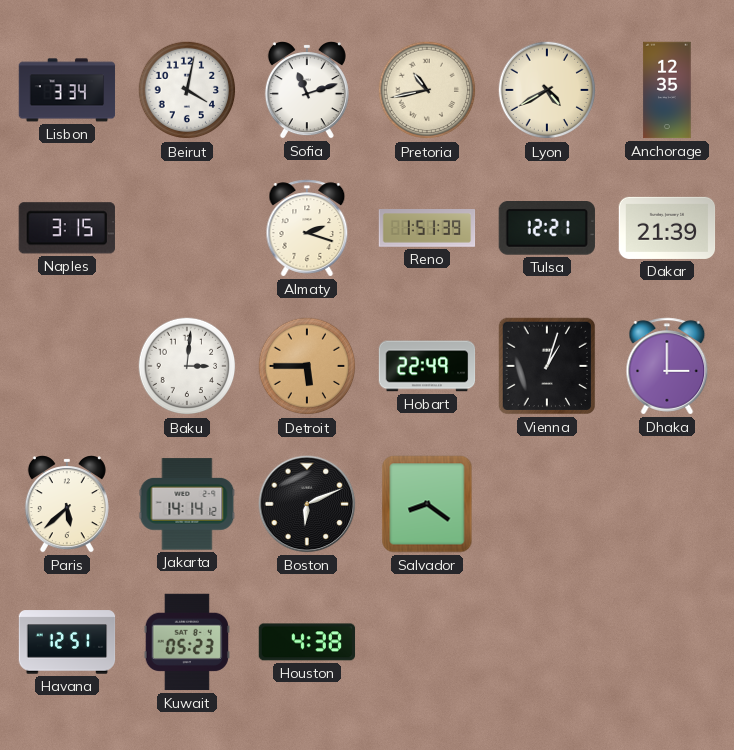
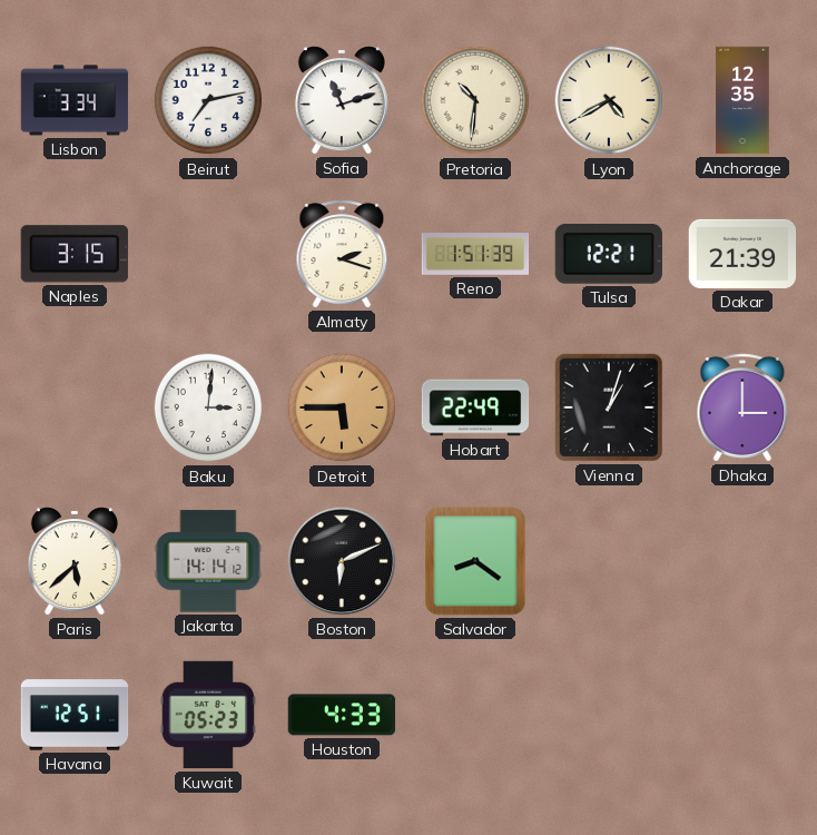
Beirut: 4:02 -> 7:13
Pretoria: 10:43 -> 10:31
Houston: 4:38 -> 4:33
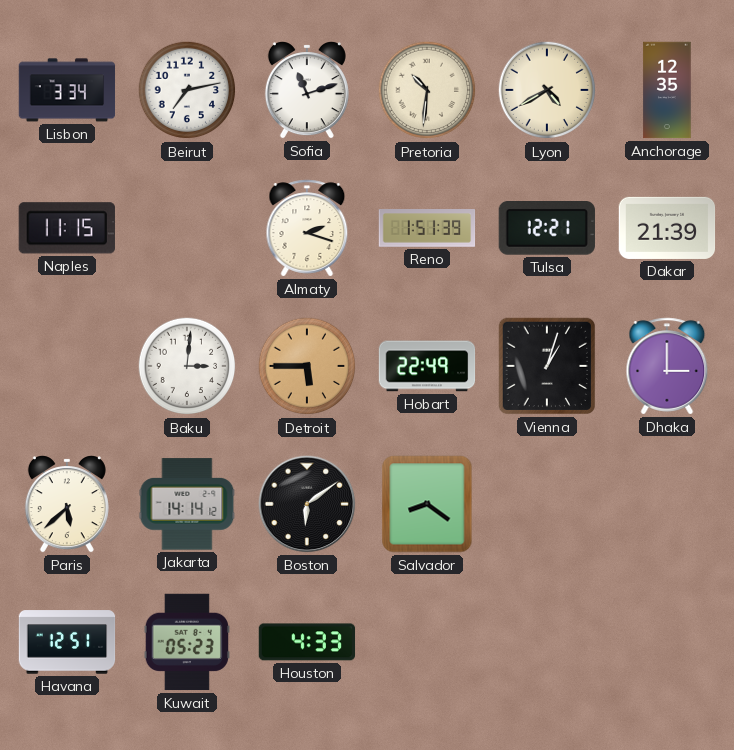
Naples: 3:15 -> 11:15
Boston: 6:11 -> 6:09
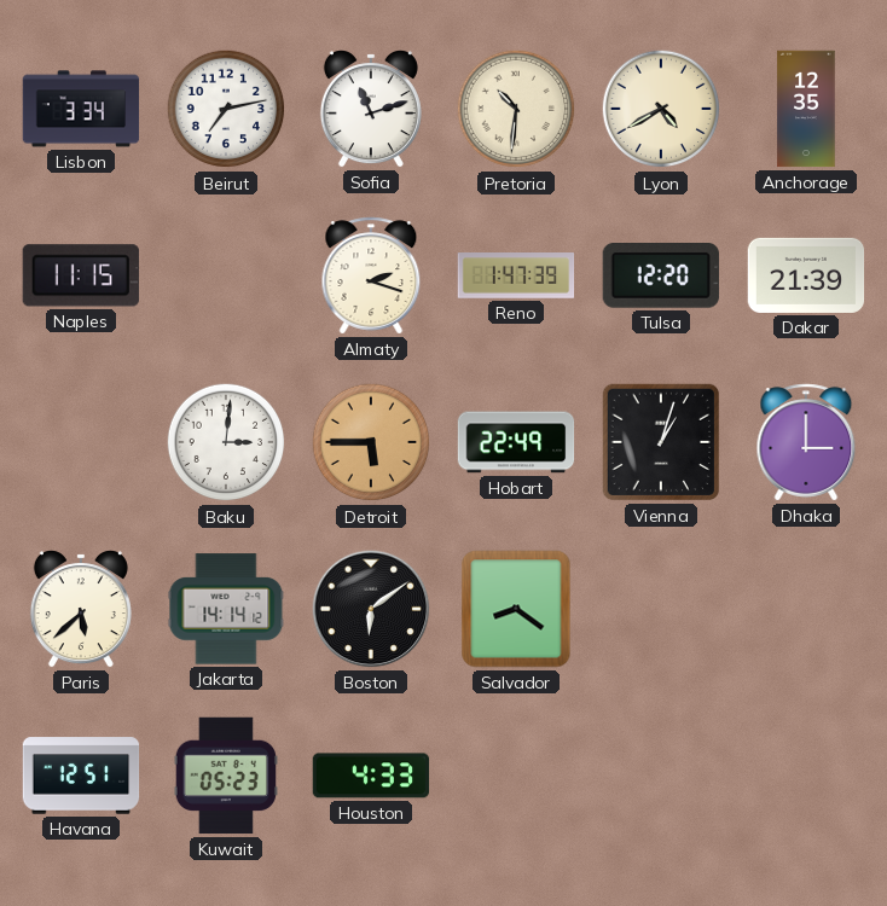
Reno: 1:51 -> 1:47
Tulsa: 12:21 -> 12:20
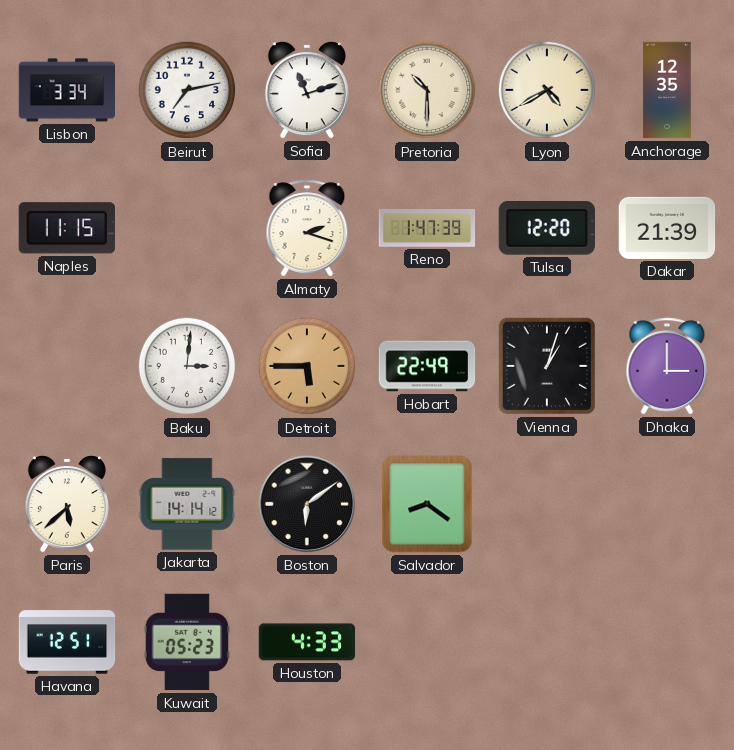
Pretoria: 10:31 -> 10:30
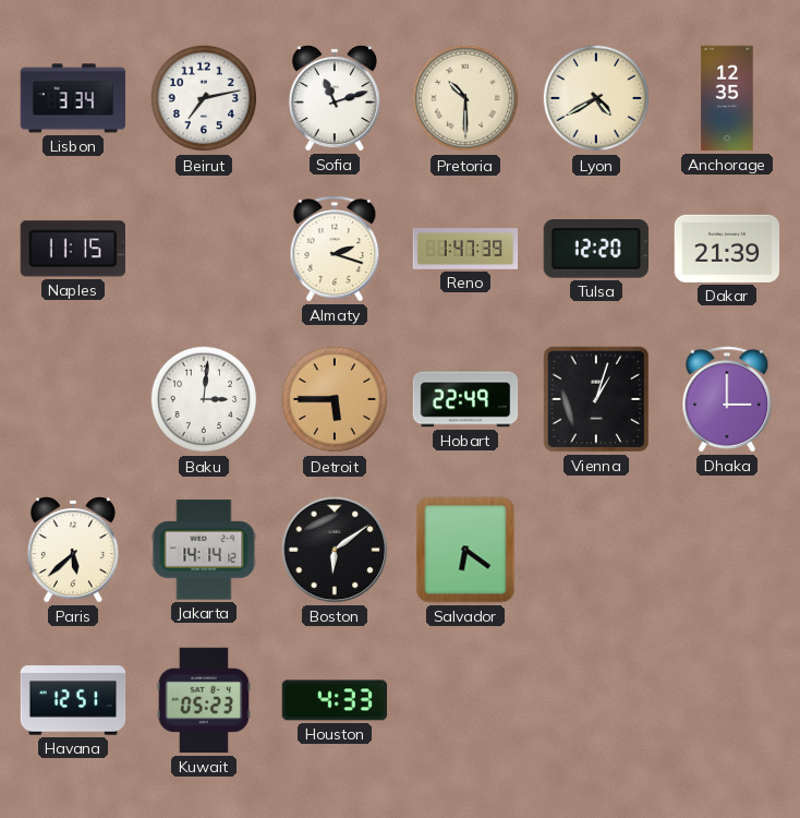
Salvador: 8:21 -> 6:21
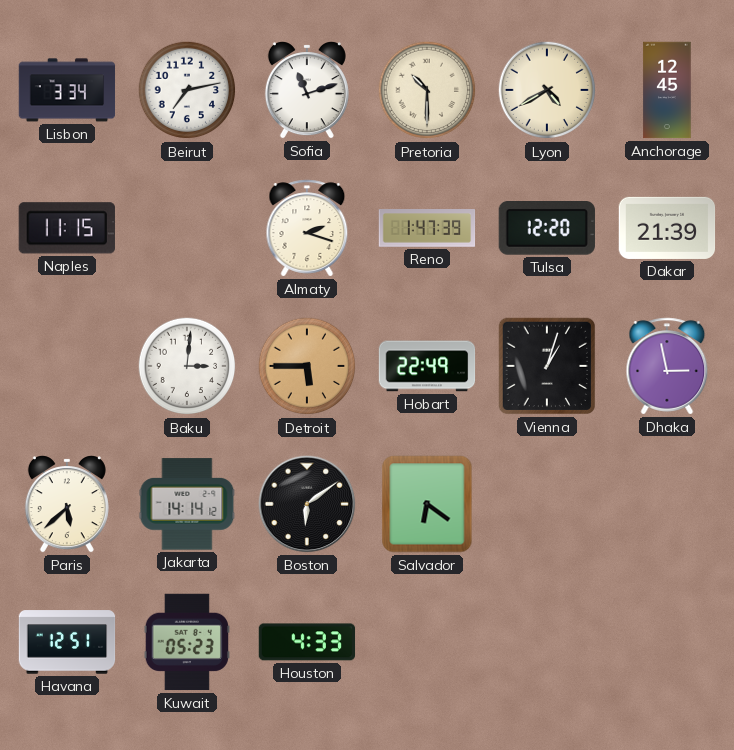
Anchorage: 12:35 -> 12:45
Dhaka: 3:00 -> 2:58
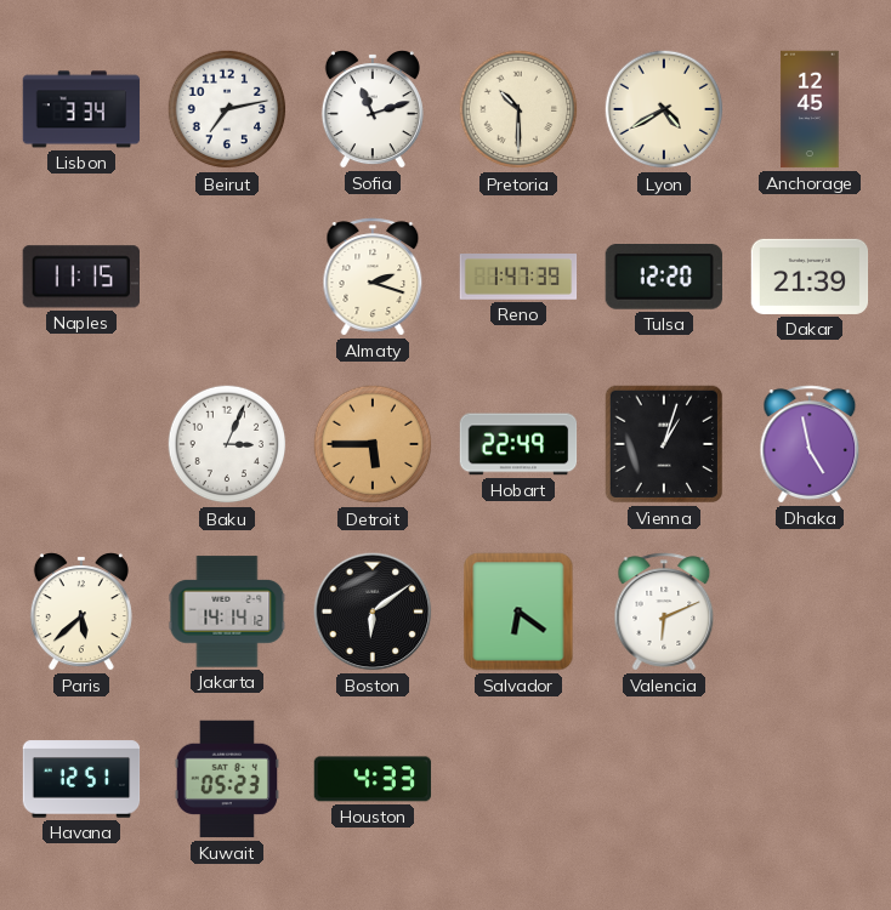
Baku: 3:01 -> 3:04
Dhaka: 2:58 -> 4:58
Valencia: none -> 6:11
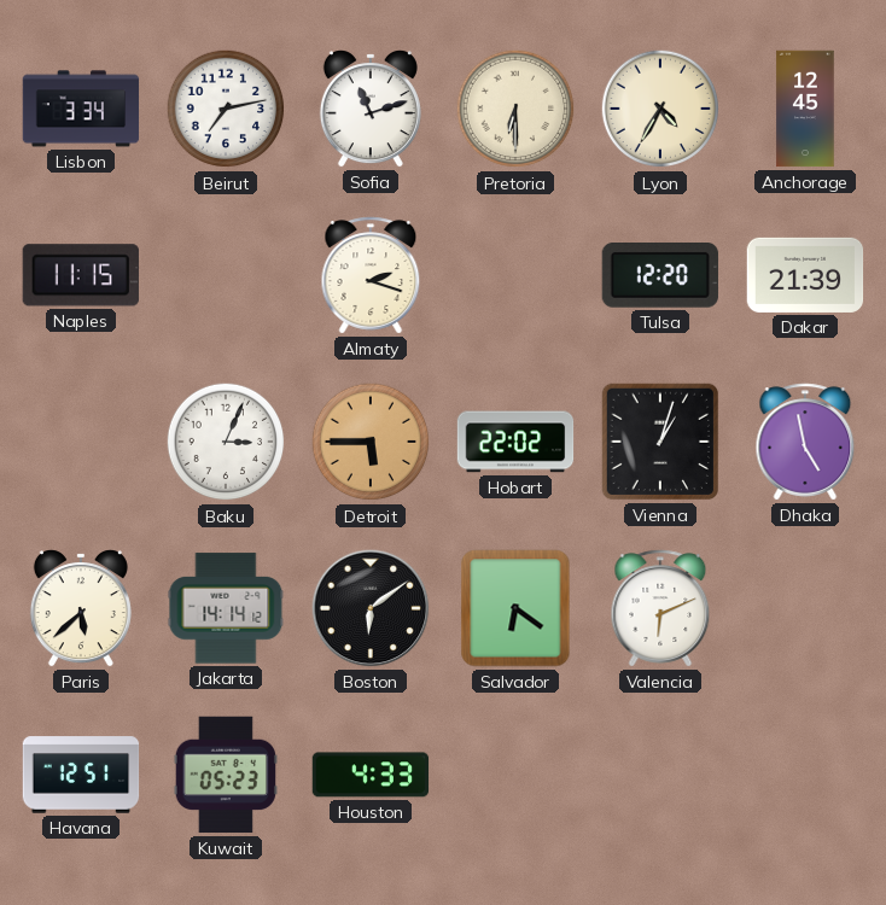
Pretoria: 10:30 -> 6:30
Lyon: 4:40 -> 4:35
Reno: 1:47 -> none
Hobart: 22:49 -> 22:02
